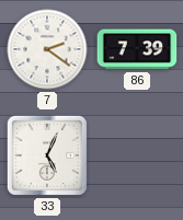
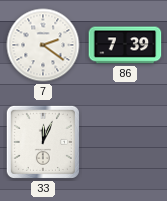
33: 5:04 -> 12:04
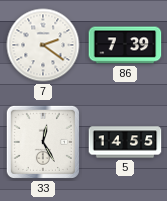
33: 12:04 -> 12:25
5: none -> 14:55
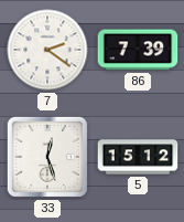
33: 12:25 -> 12:27
5: 14:55 -> 15:12
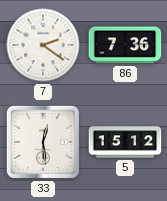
86: 7:39 -> 7:36
33: 12:27 -> 12:29
